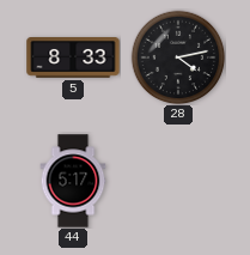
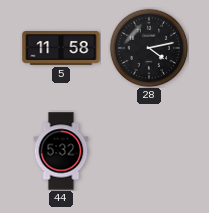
5: 8:33 -> 11:58
44: 5:17 -> 5:32
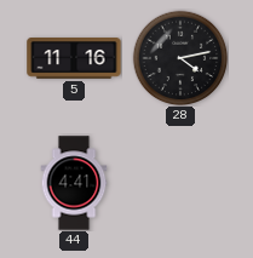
5: 11:58 -> 11:16
44: 5:32 -> 4:41
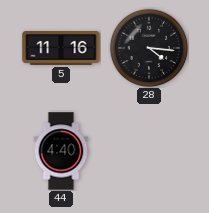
28: 4:13 -> 4:16
44: 4:41 -> 4:40
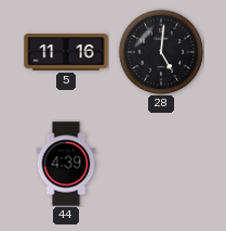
28: 4:16 -> 5:01
44: 4:40 -> 4:39
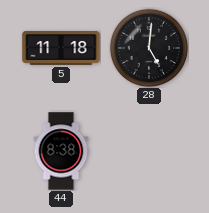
5: 11:16 -> 11:18
44: 4:39 -> 8:38
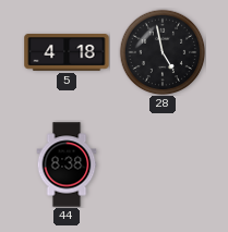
5: 11:18 -> 4:18
28: 5:01 -> 4:58
